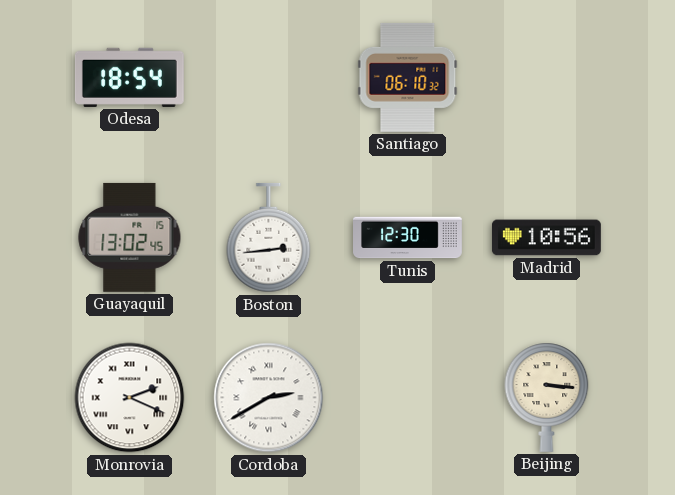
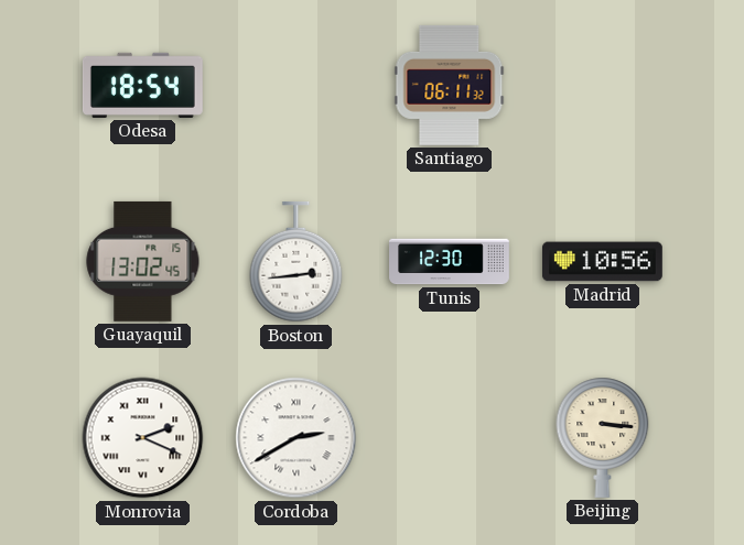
Santiago: 06:10 -> 06:11
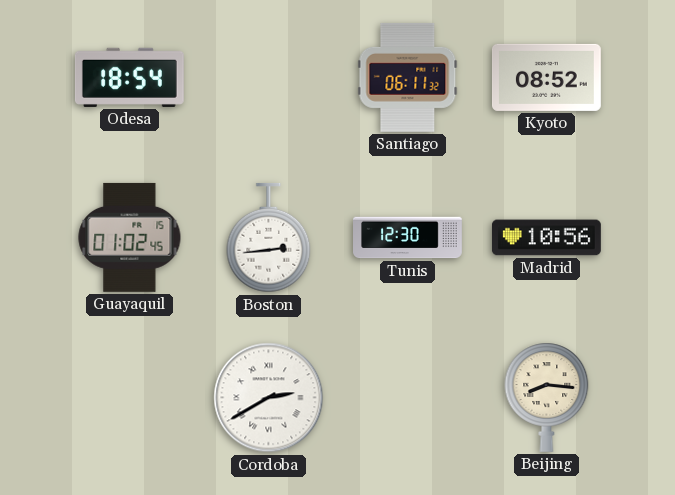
Kyoto: none -> 08:52
Guayaquil: 13:02 -> 01:02
Monrovia: 2:19 -> none
Beijing: 3:16 -> 8:16
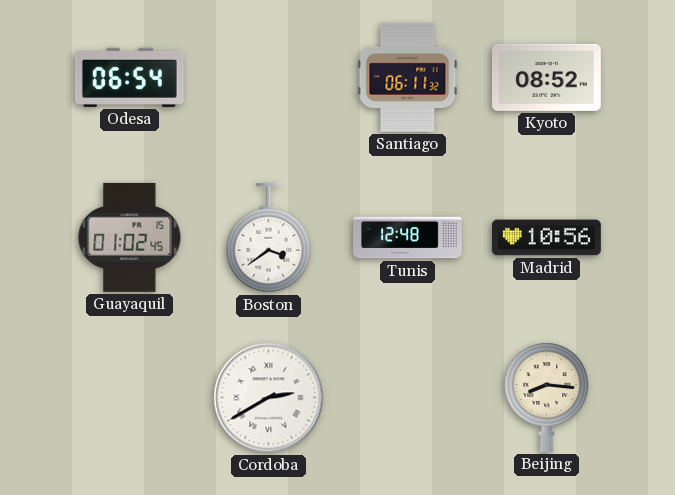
Odesa: 18:54 -> 06:54
Boston: 2:44 -> 3:39
Tunis: 12:30 -> 12:48
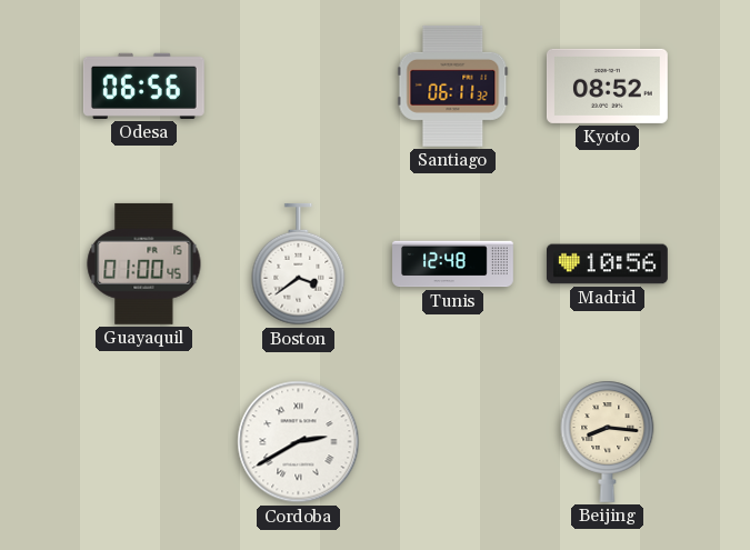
Odesa: 06:54 -> 06:56
Guayaquil: 01:02 -> 01:00
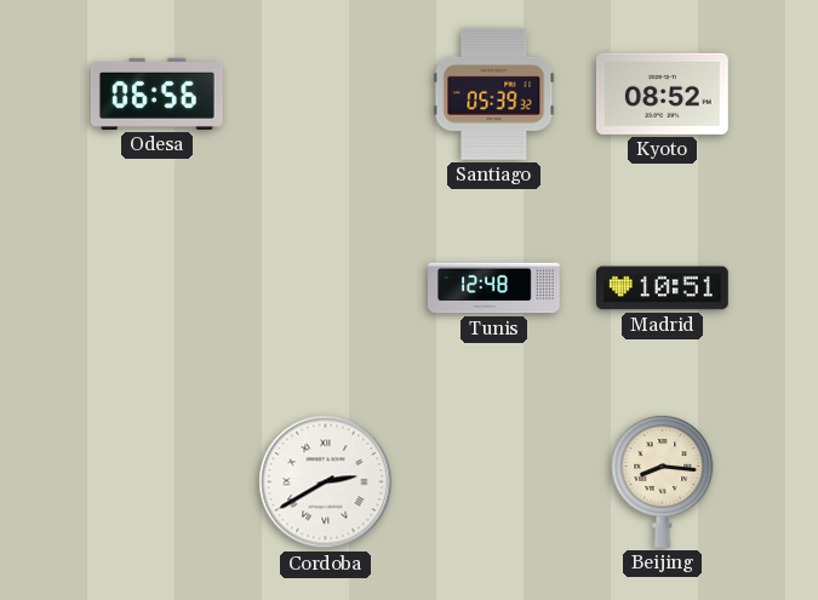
Santiago: 06:11 -> 05:39
Guayaquil: 01:00 -> none
Boston: 3:39 -> none
Madrid: 10:56 -> 10:51
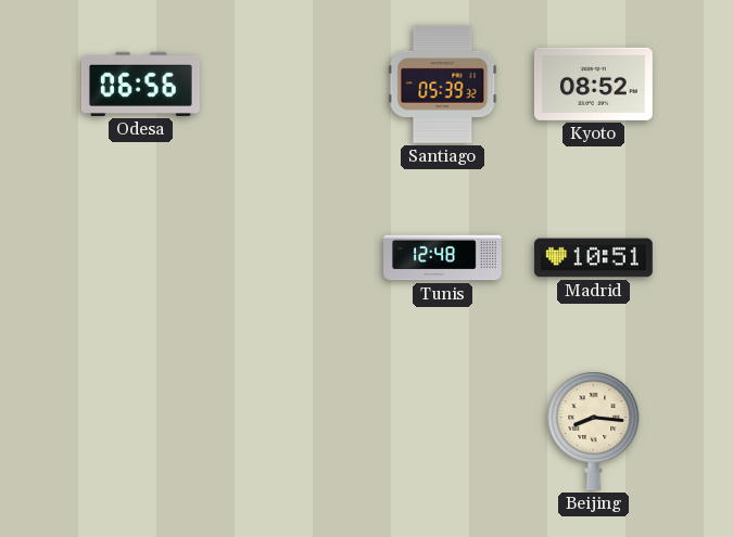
Cordoba: 2:40 -> none
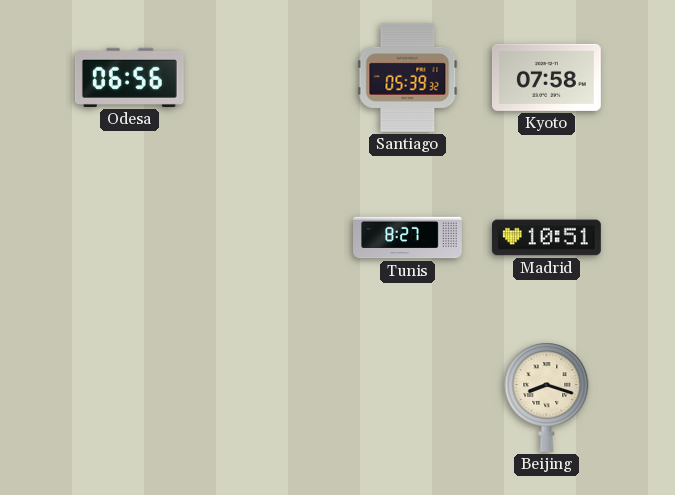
Kyoto: 08:52 -> 07:58
Tunis: 12:48 -> 8:27
Beijing: 8:16 -> 8:18
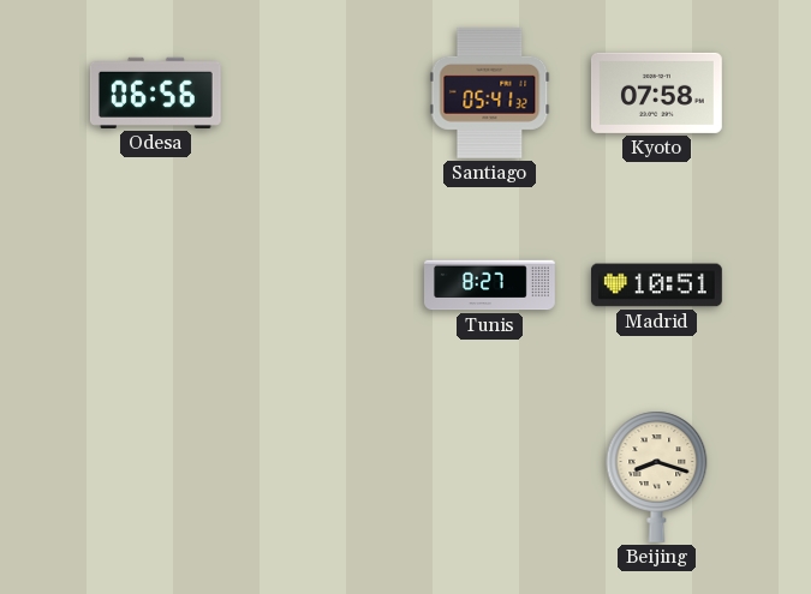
Santiago: 05:39 -> 05:41
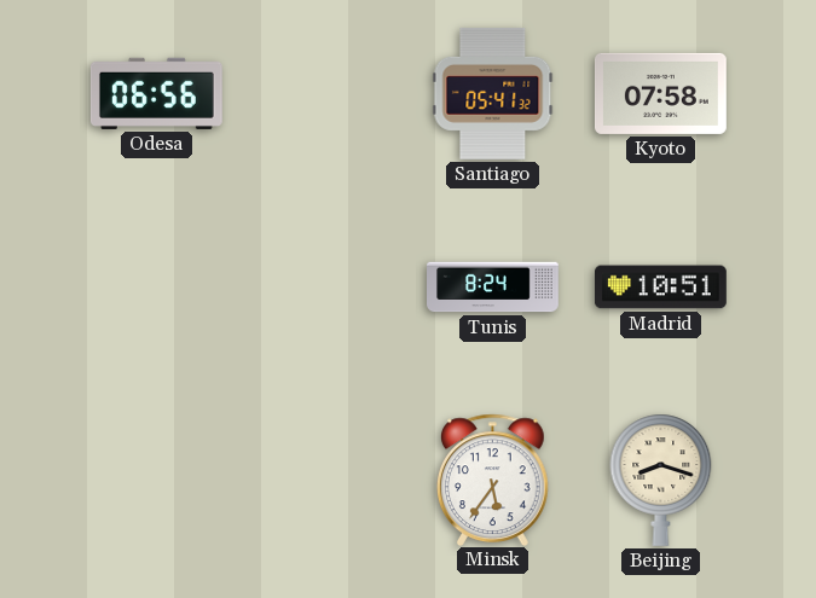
Tunis: 8:27 -> 8:24
Minsk: none -> 5:36
